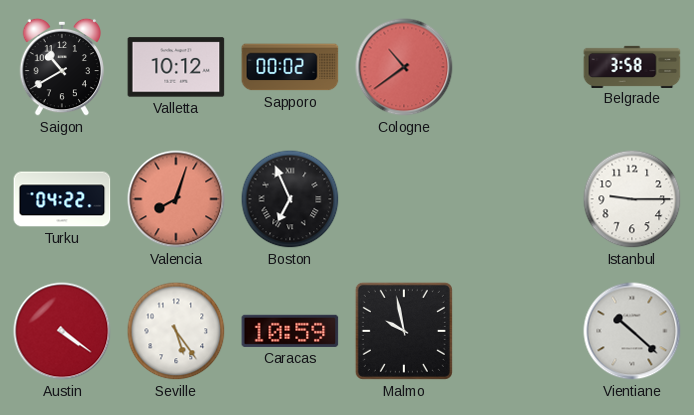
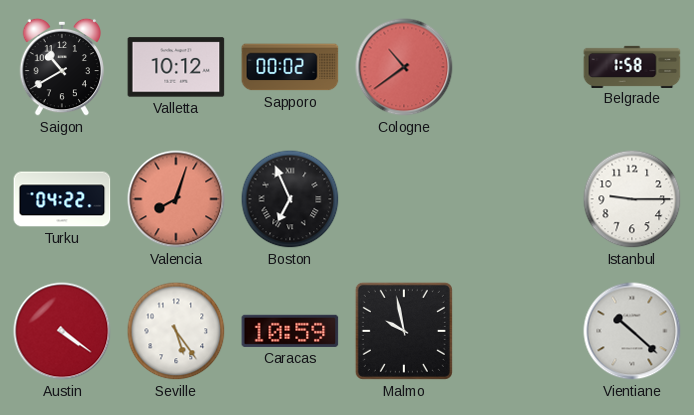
Belgrade: 3:58 -> 1:58
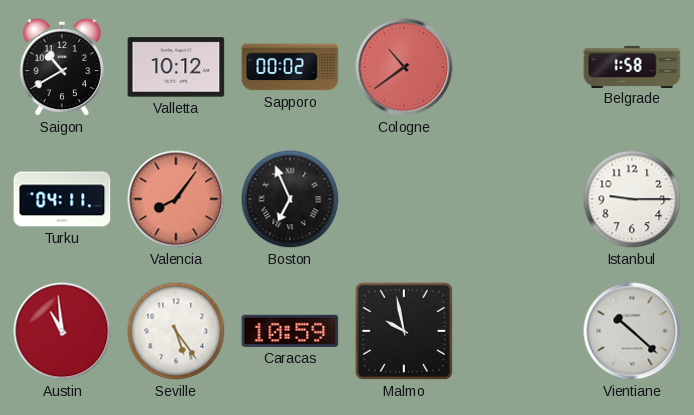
Turku: 04:22 -> 04:11
Valencia: 8:03 -> 8:06
Austin: 4:21 -> 10:59
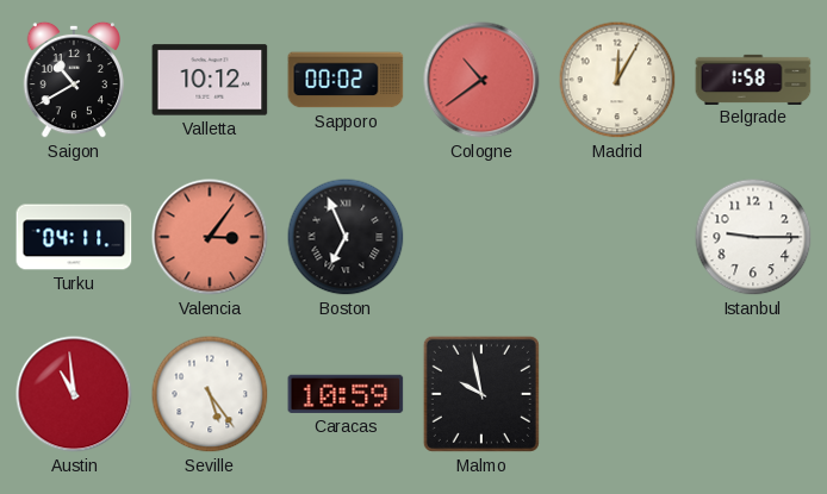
Madrid: none -> 12:05
Valencia: 8:06 -> 3:06
Vientiane: 10:22 -> none
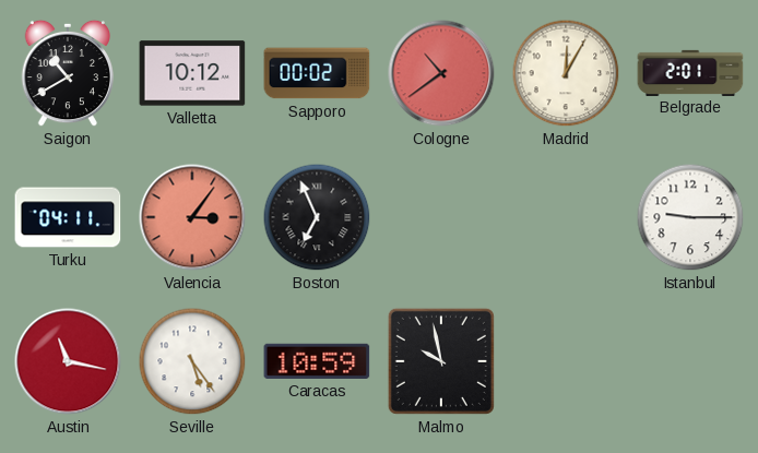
Belgrade: 1:58 -> 2:01
Austin: 10:59 -> 11:17
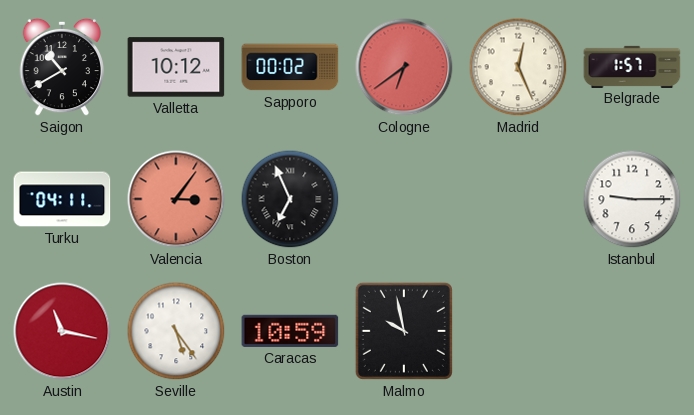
Cologne: 10:39 -> 6:39
Madrid: 12:05 -> 12:26
Belgrade: 2:01 -> 1:57
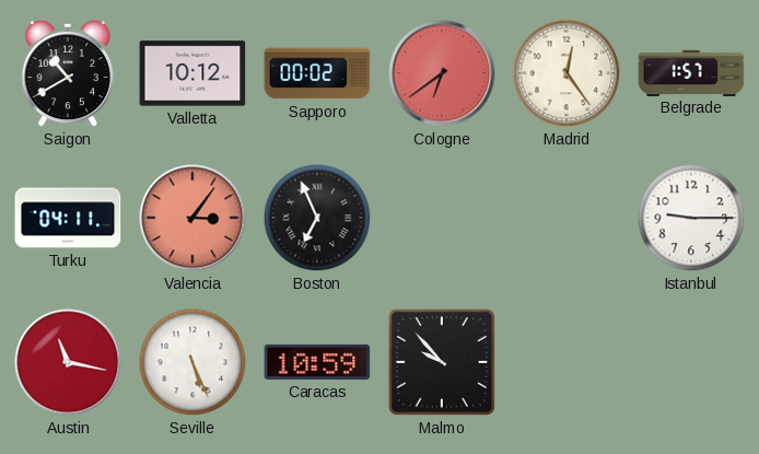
Madrid: 12:26 -> 12:24
Seville: 5:24 -> 5:26
Malmo: 9:58 -> 9:53
